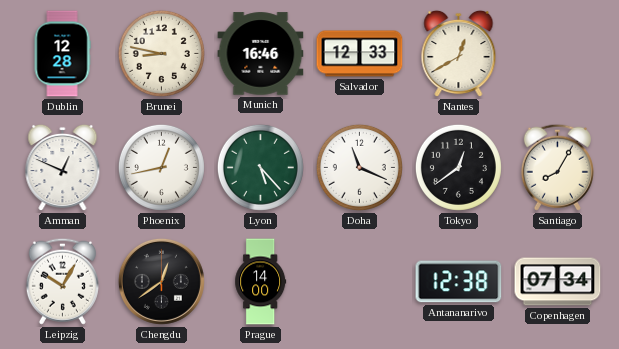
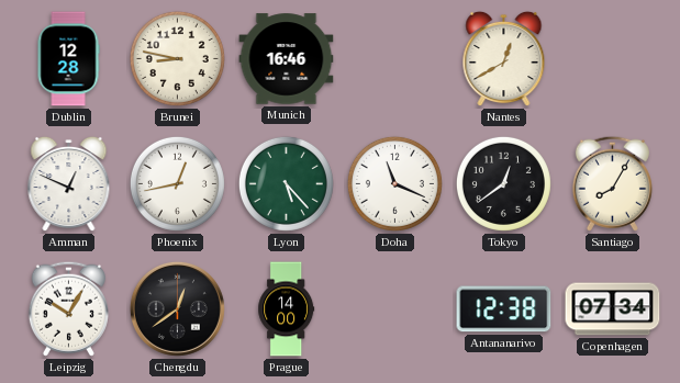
Salvador: 12:33 -> none
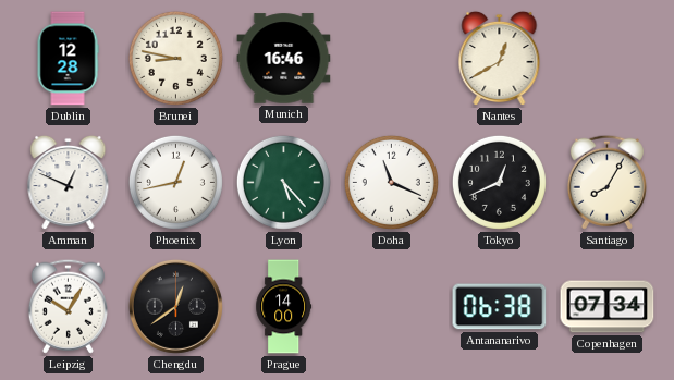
Tokyo: 12:39 -> 12:41
Antananarivo: 12:38 -> 06:38
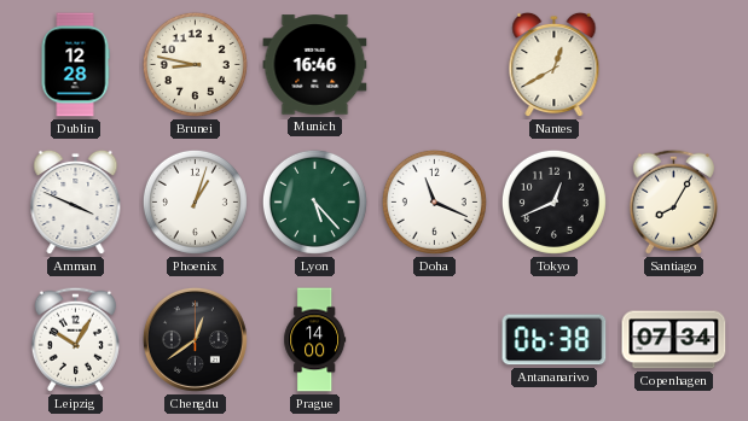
Amman: 12:49 -> 3:49
Phoenix: 12:43 -> 1:03
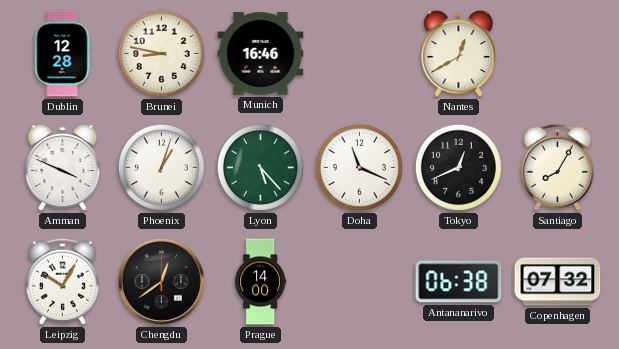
Copenhagen: 07:34 -> 07:32
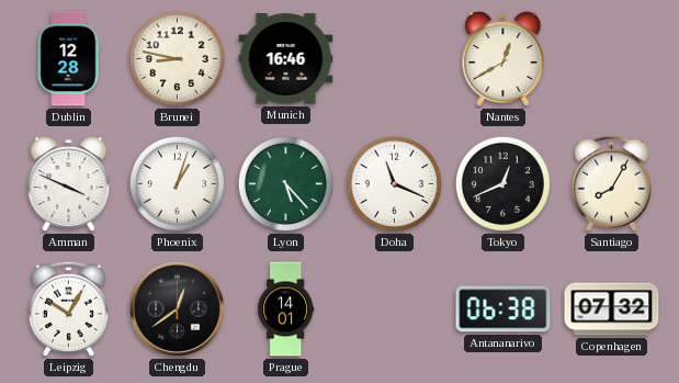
Prague: 14:00 -> 14:01
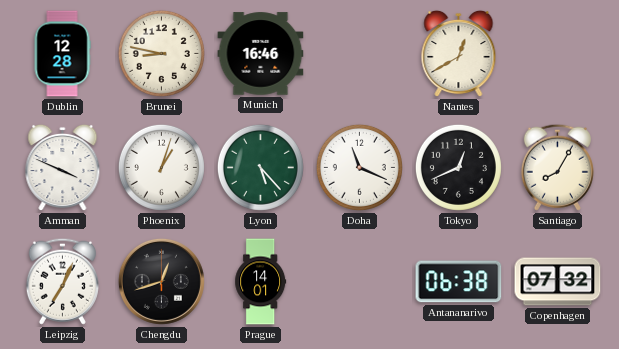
Leipzig: 10:05 -> 7:04
Chengdu: 12:39 -> 12:42
